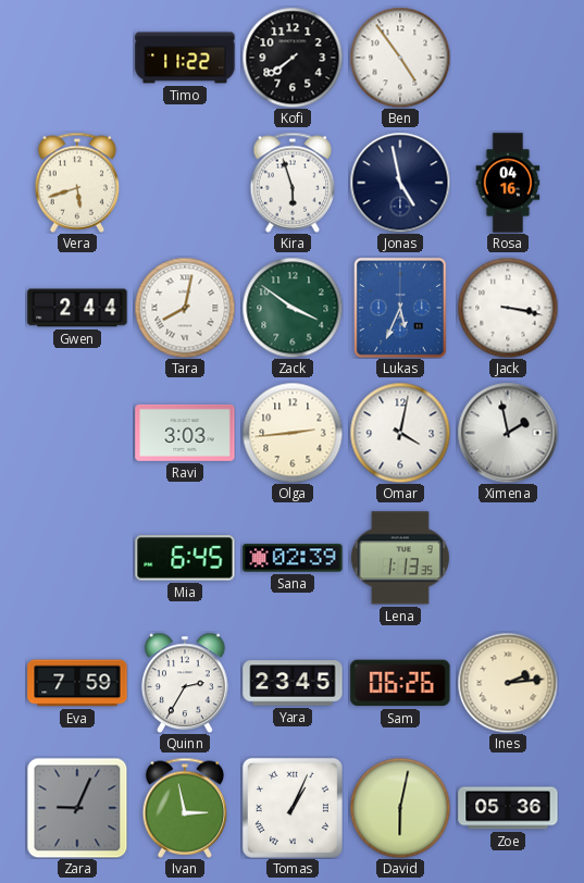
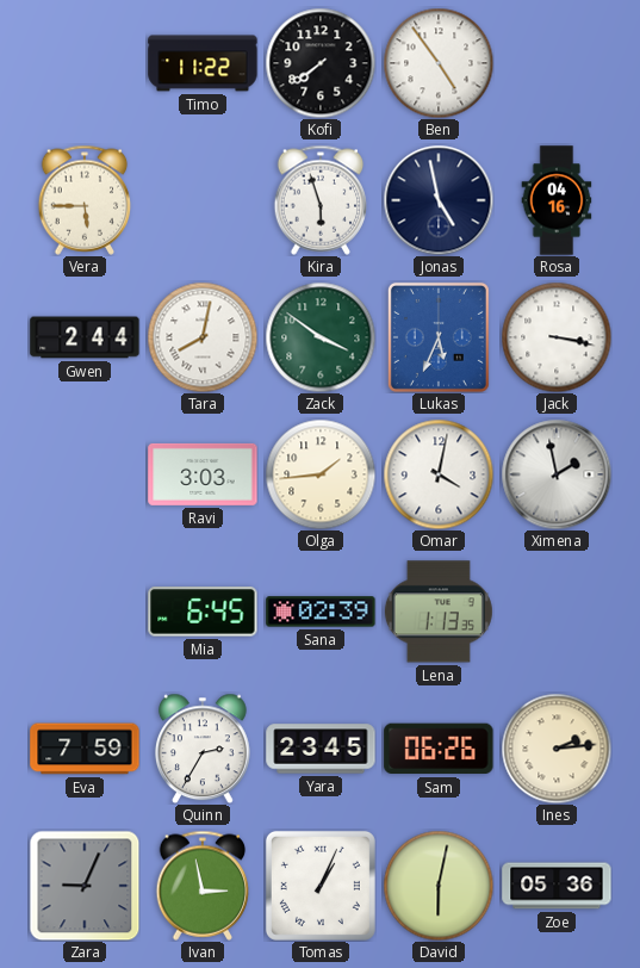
Vera: 5:42 -> 5:45
Olga: 2:44 -> 1:44
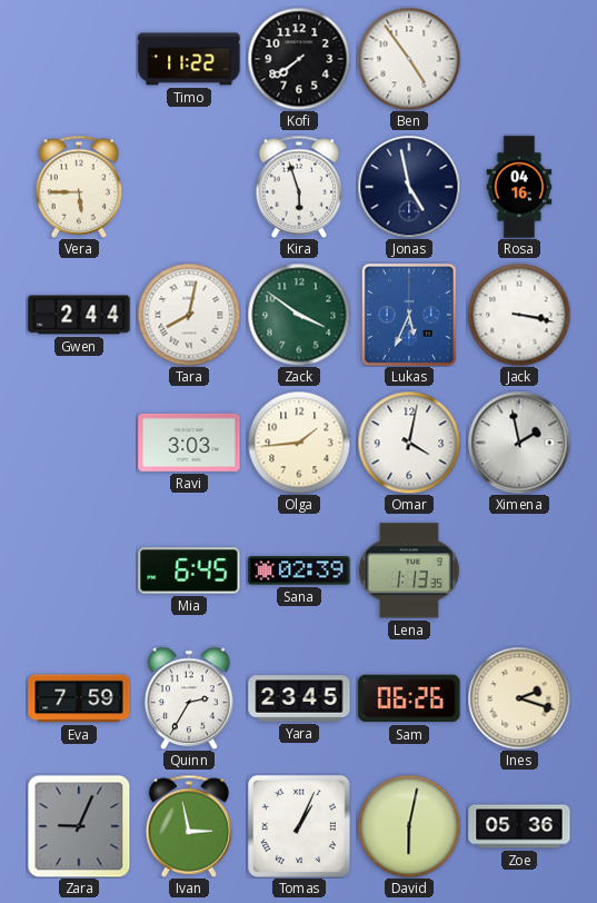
Ines: 2:14 -> 2:18
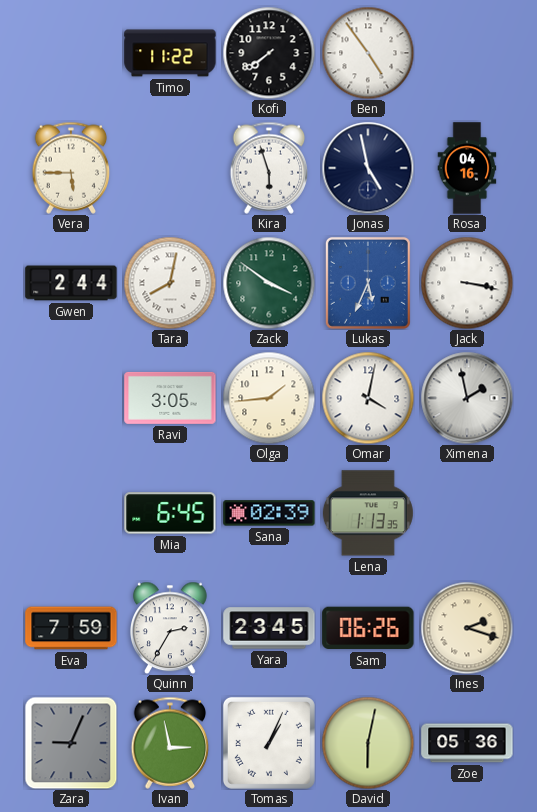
Ravi: 3:03 -> 3:05
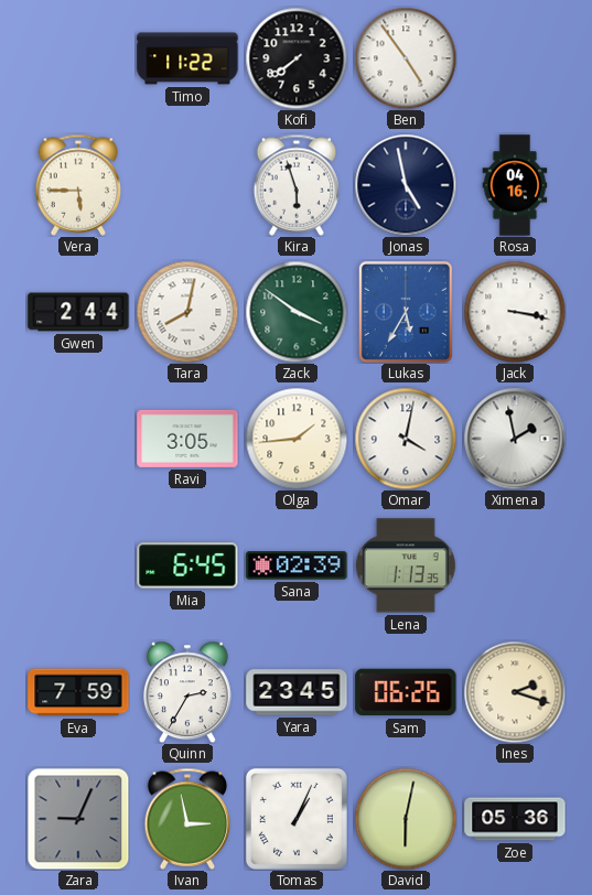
Lukas: 5:34 -> 5:35
